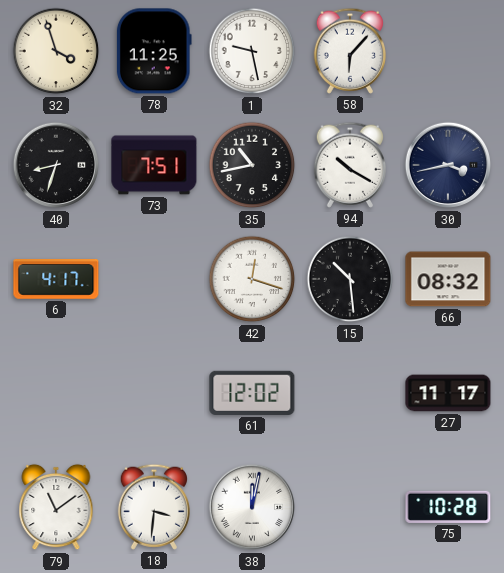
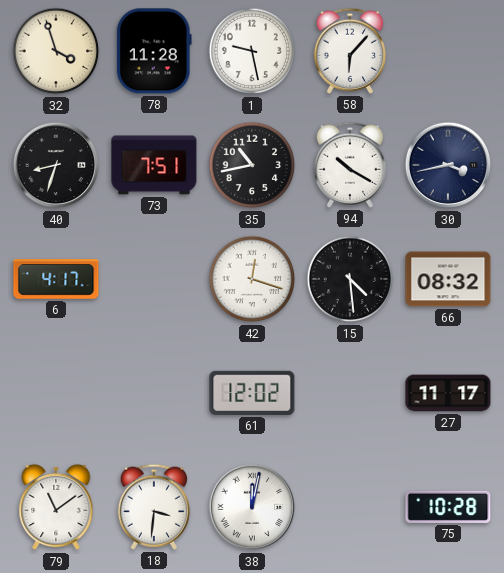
78: 11:25 -> 11:28
15: 10:29 -> 4:29
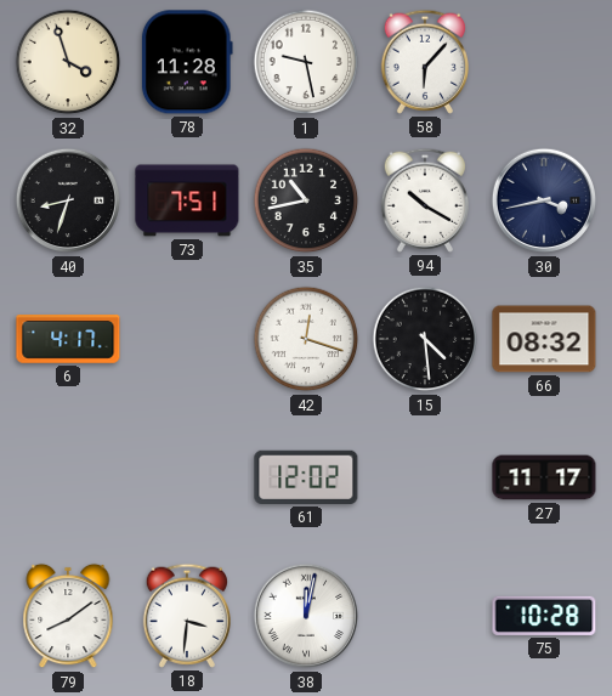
79: 11:09 -> 8:09
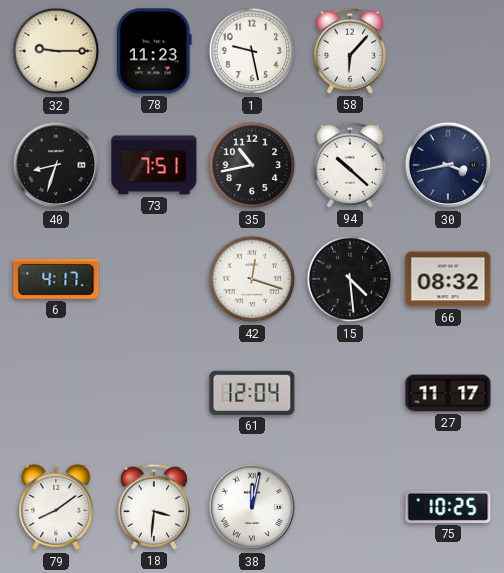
32: 3:57 -> 9:15
78: 11:28 -> 11:23
94: 10:20 -> 10:22
61: 12:02 -> 12:04
75: 10:28 -> 10:25
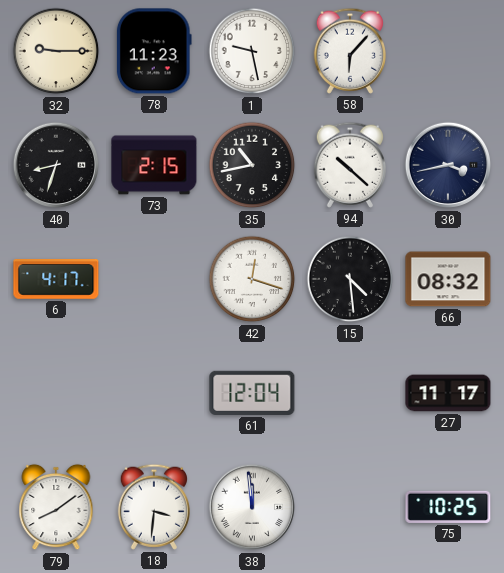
73: 7:51 -> 2:15
38: 12:02 -> 11:59
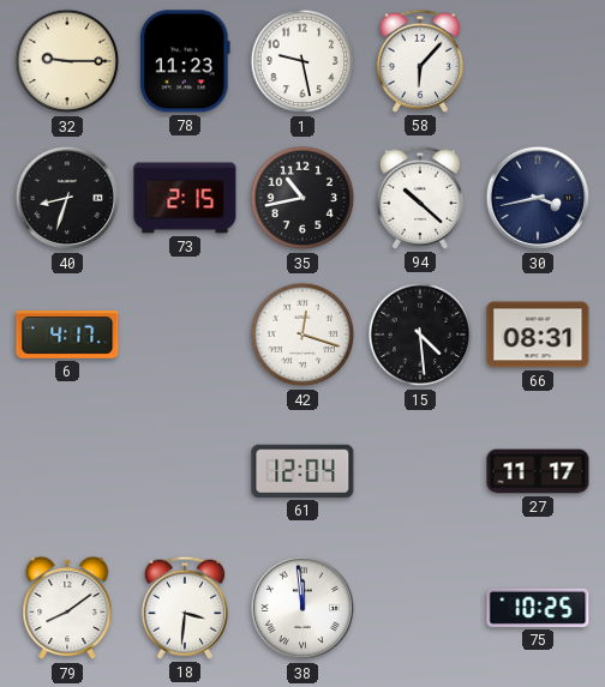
66: 08:32 -> 08:31
